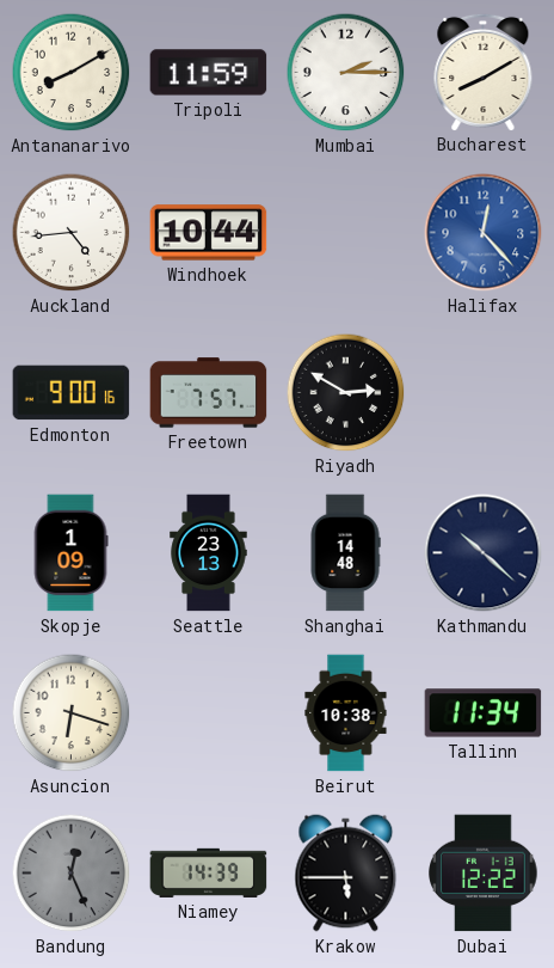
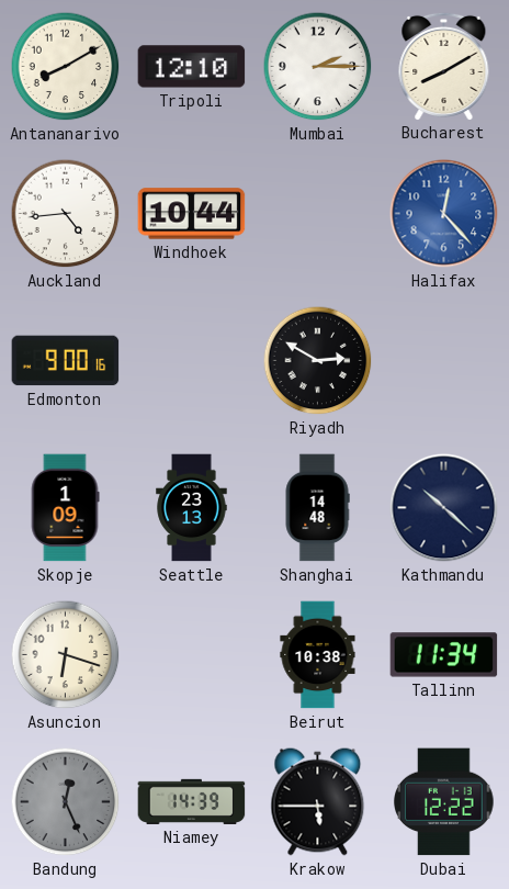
Tripoli: 11:59 -> 12:10
Freetown: 7:57 -> none
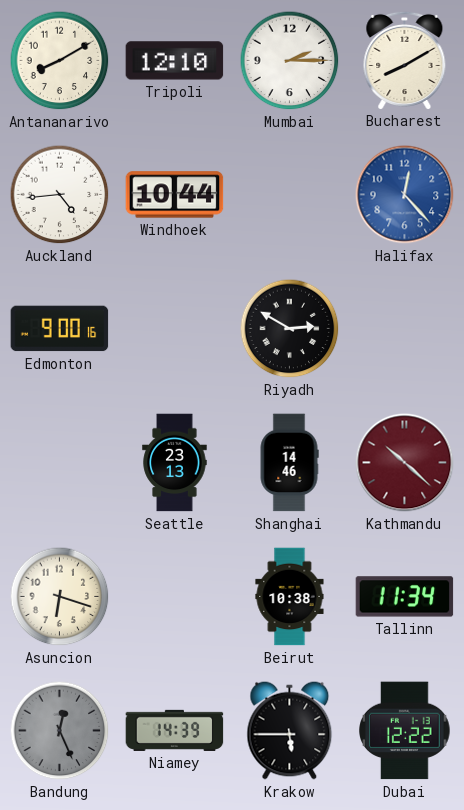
Skopje: 1:09 -> none
Shanghai: 14:48 -> 14:46
Kathmandu dial: navy -> burgundy
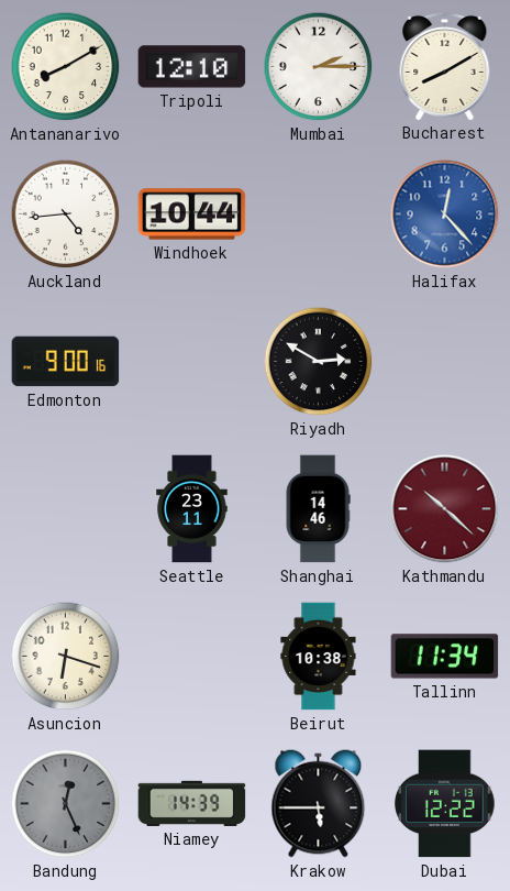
Seattle: 23:13 -> 23:11
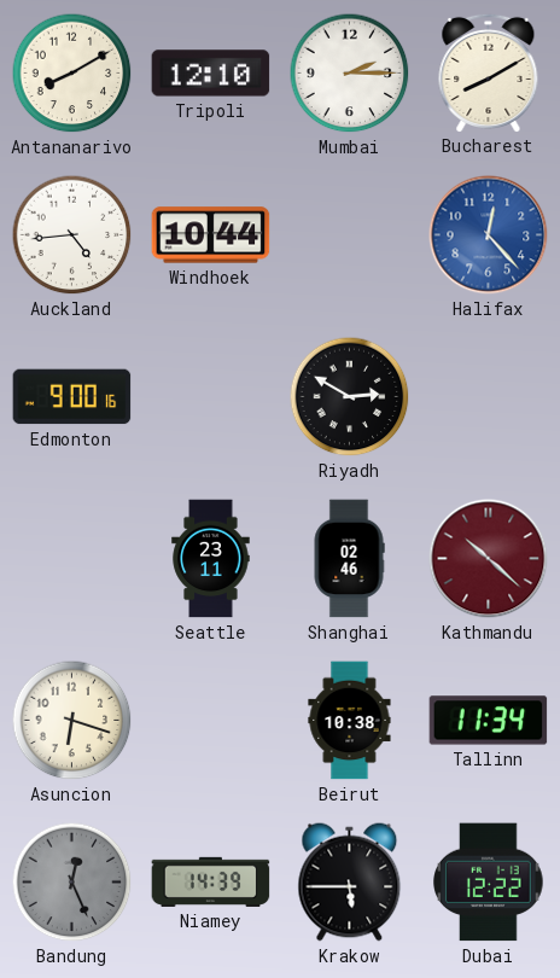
Shanghai: 14:46 -> 02:46
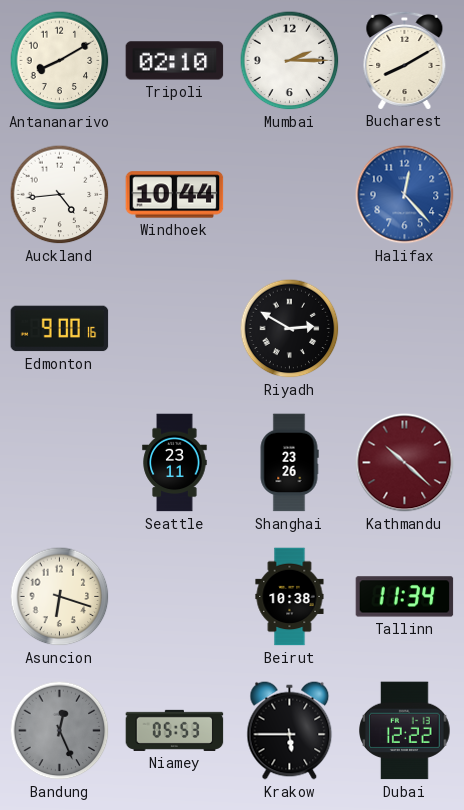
Tripoli: 12:10 -> 02:10
Shanghai: 02:46 -> 23:26
Niamey: 14:39 -> 05:53
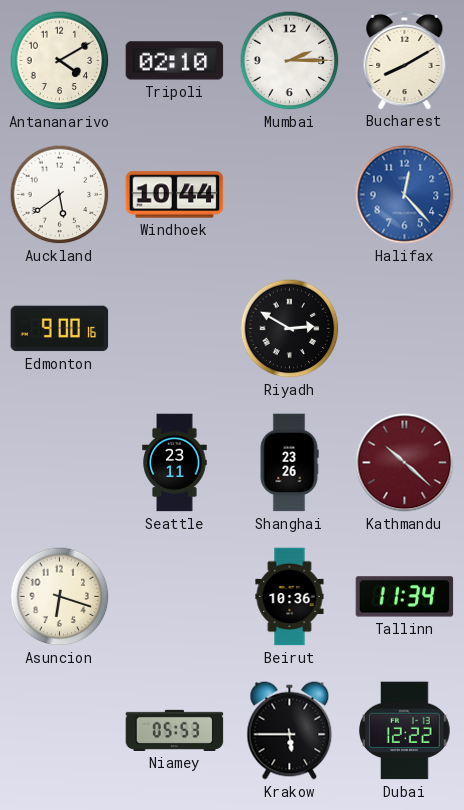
Antananarivo: 8:10 -> 4:10
Auckland: 4:44 -> 5:39
Beirut: 10:38 -> 10:36
Bandung: 12:26 -> none
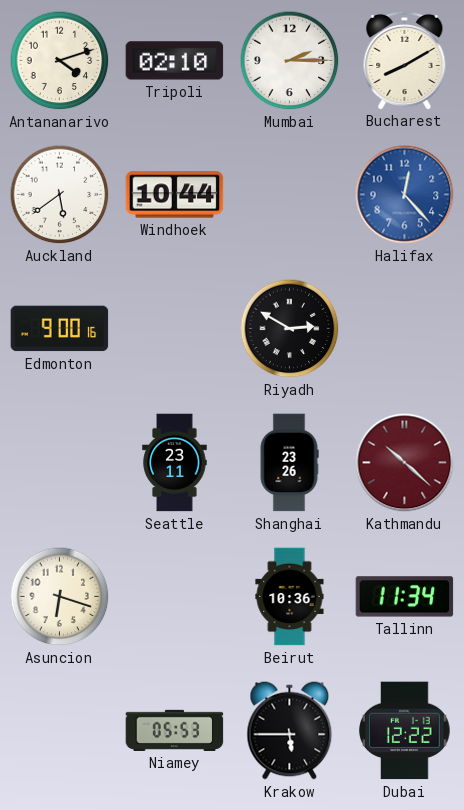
Antananarivo: 4:10 -> 4:12
